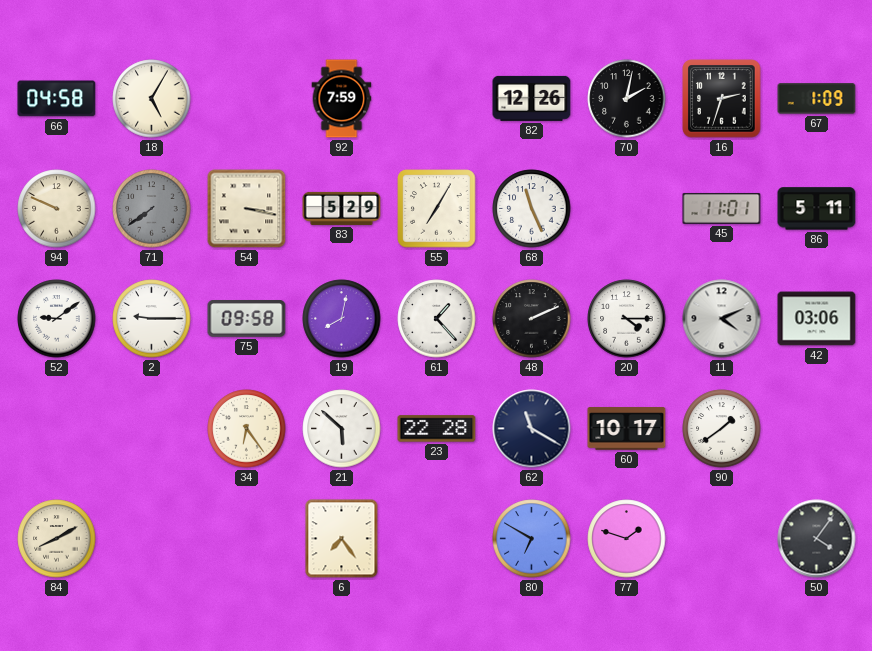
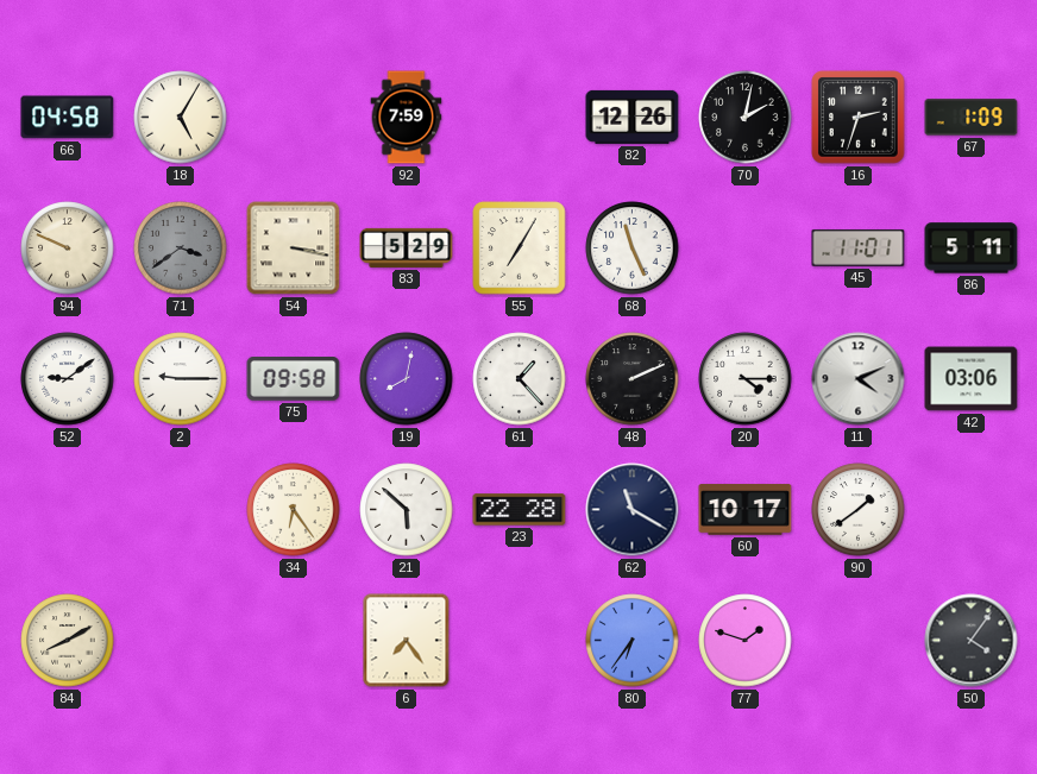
71: 7:39 -> 3:39
80: 6:50 -> 6:36
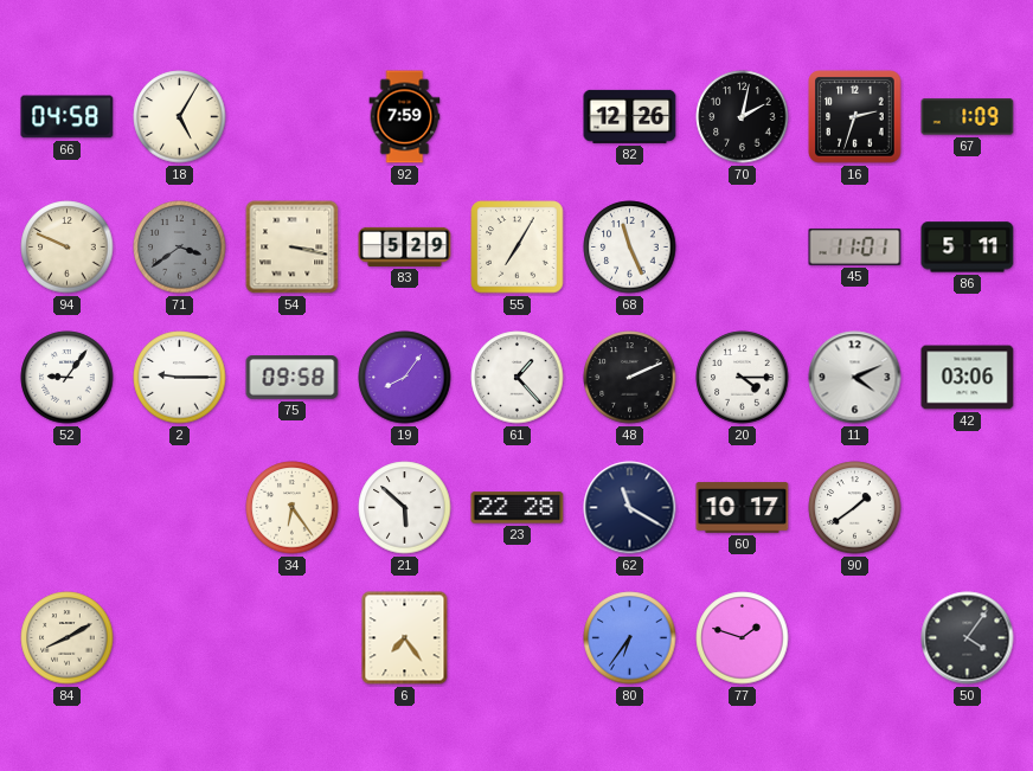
52: 9:09 -> 9:06
19: 8:02 -> 8:06
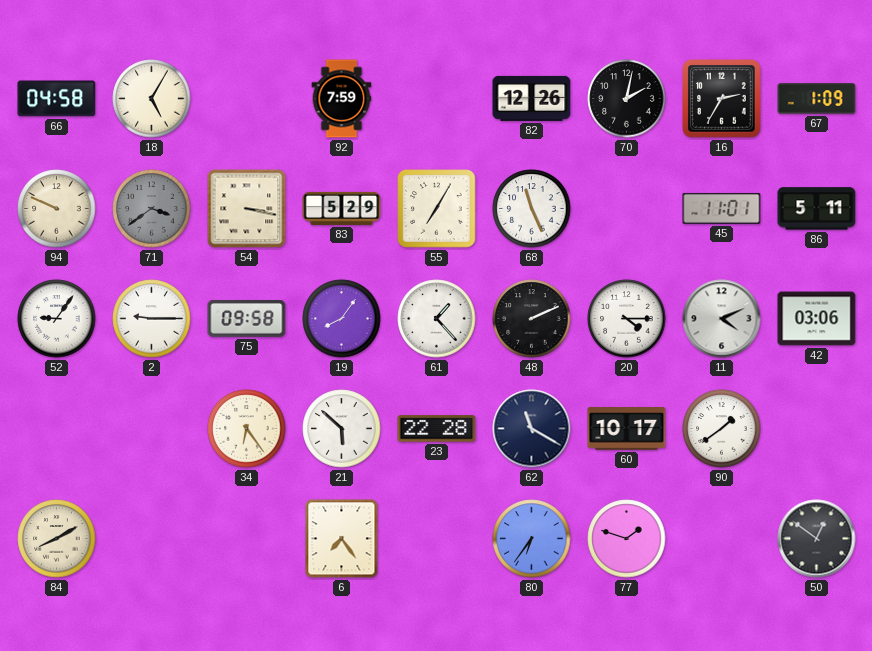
16: 2:33 -> 2:35
50: 4:06 -> 12:51
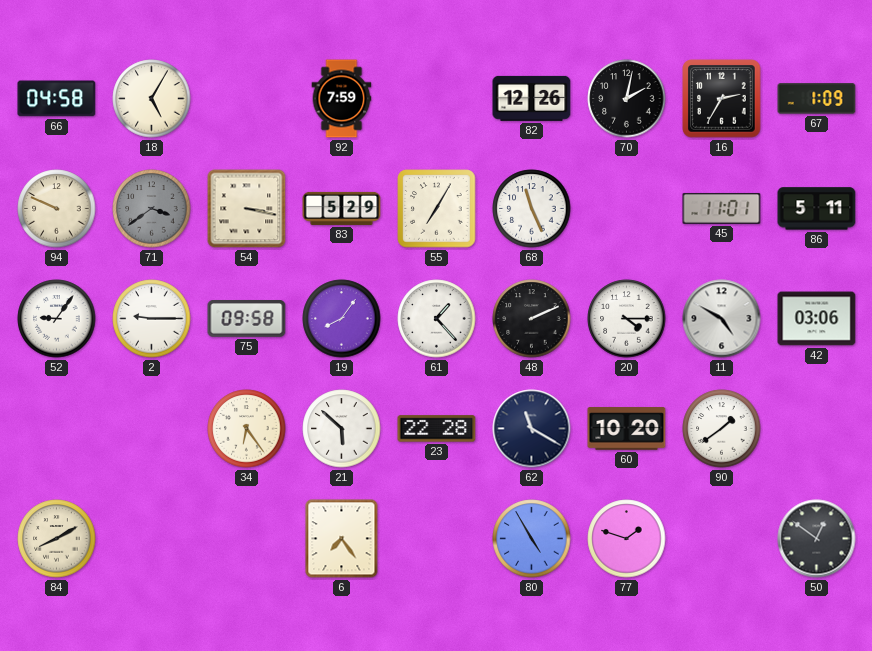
11: 4:11 -> 4:50
60: 10:17 -> 10:20
80: 6:36 -> 4:55
